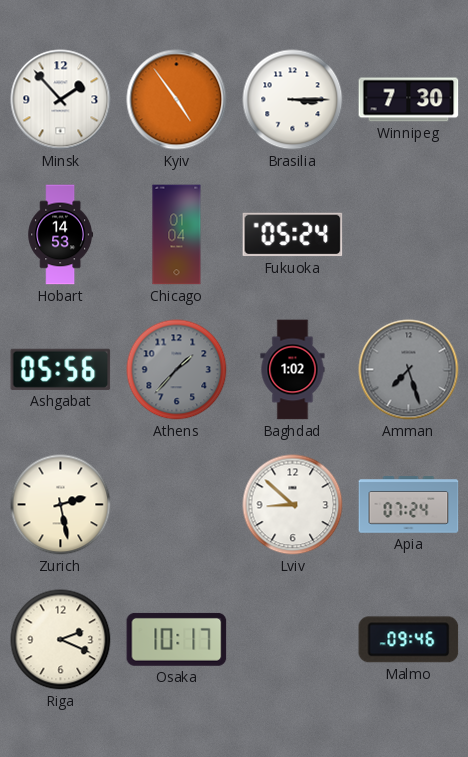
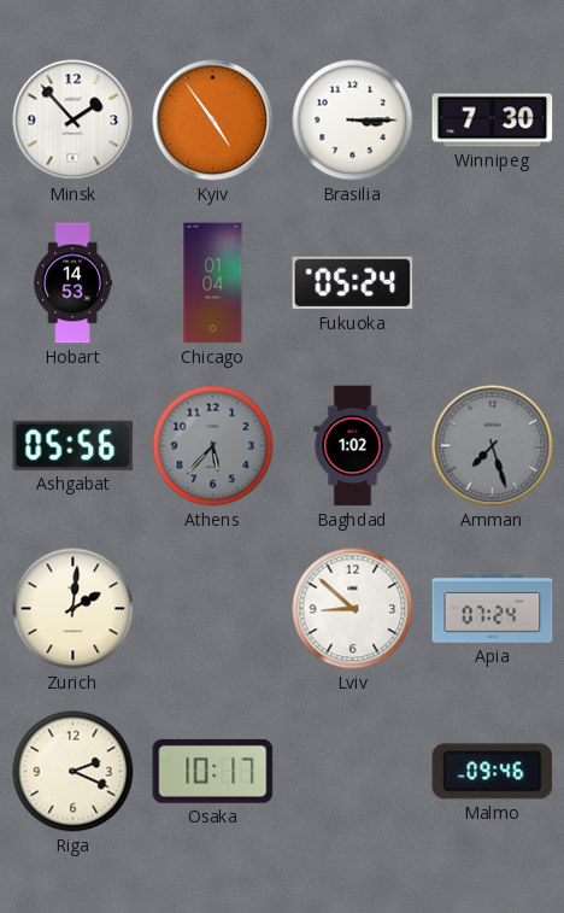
Athens: 1:37 -> 5:37
Zurich: 2:28 -> 2:01
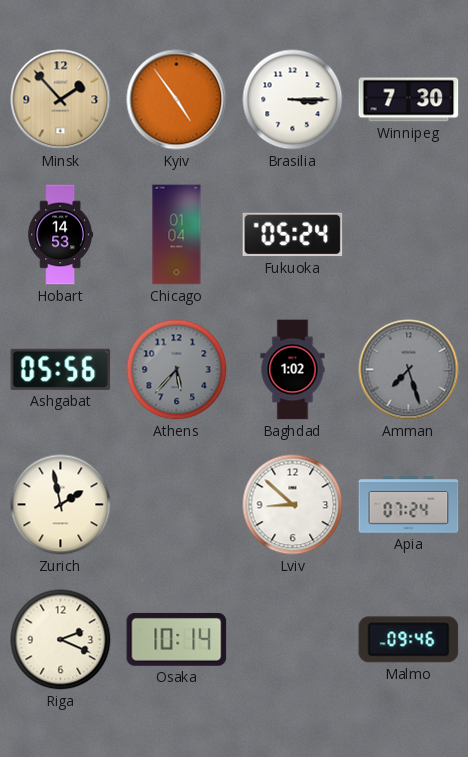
Minsk dial: white -> champagne
Zurich: 2:01 -> 1:58
Osaka: 10:17 -> 10:14
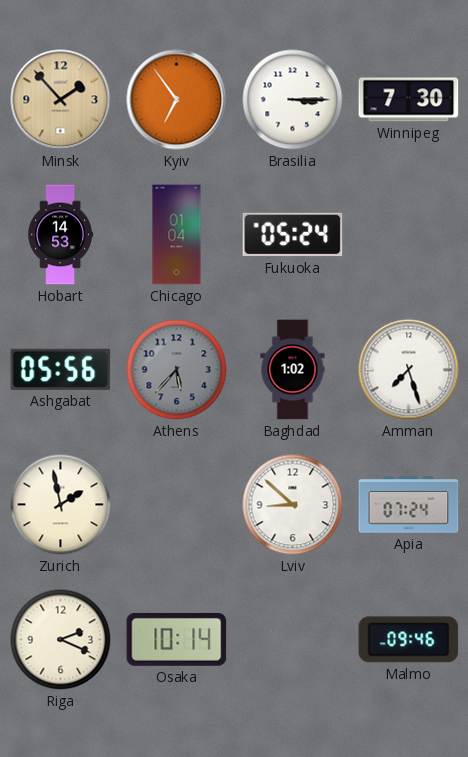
Kyiv: 4:54 -> 6:54
Amman dial: grey -> white
